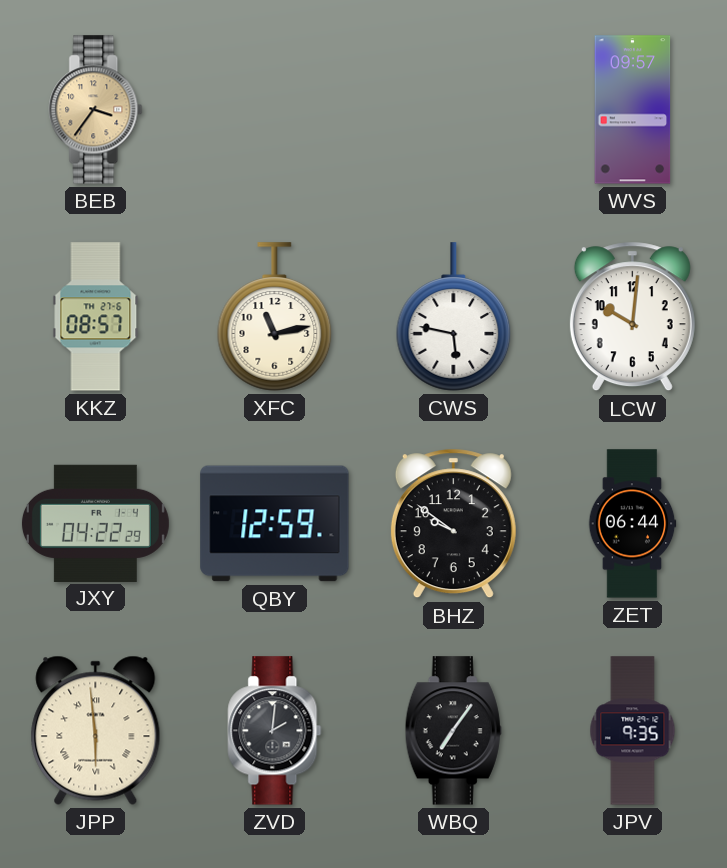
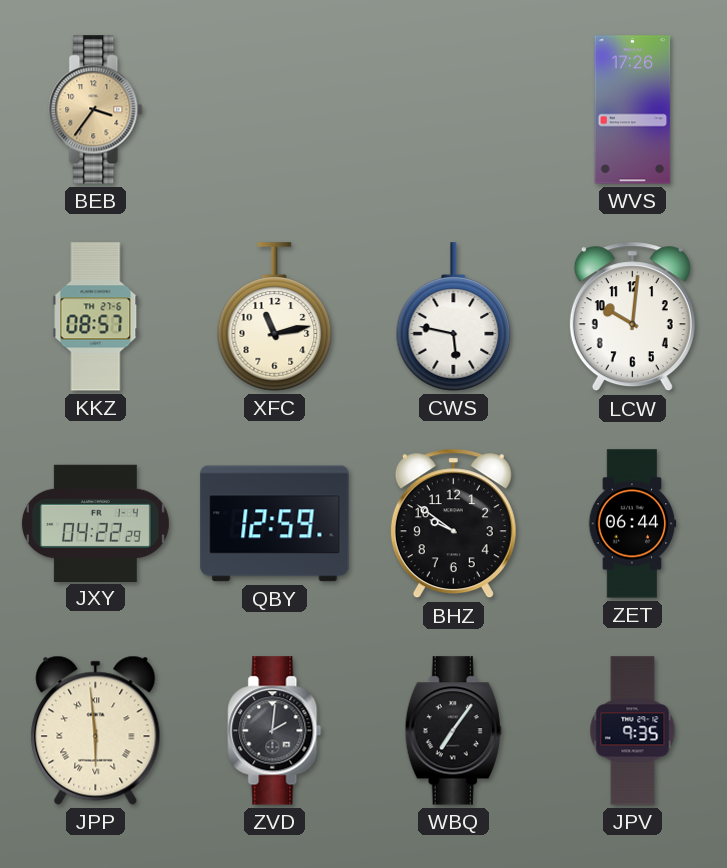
WVS: 09:57 -> 17:26
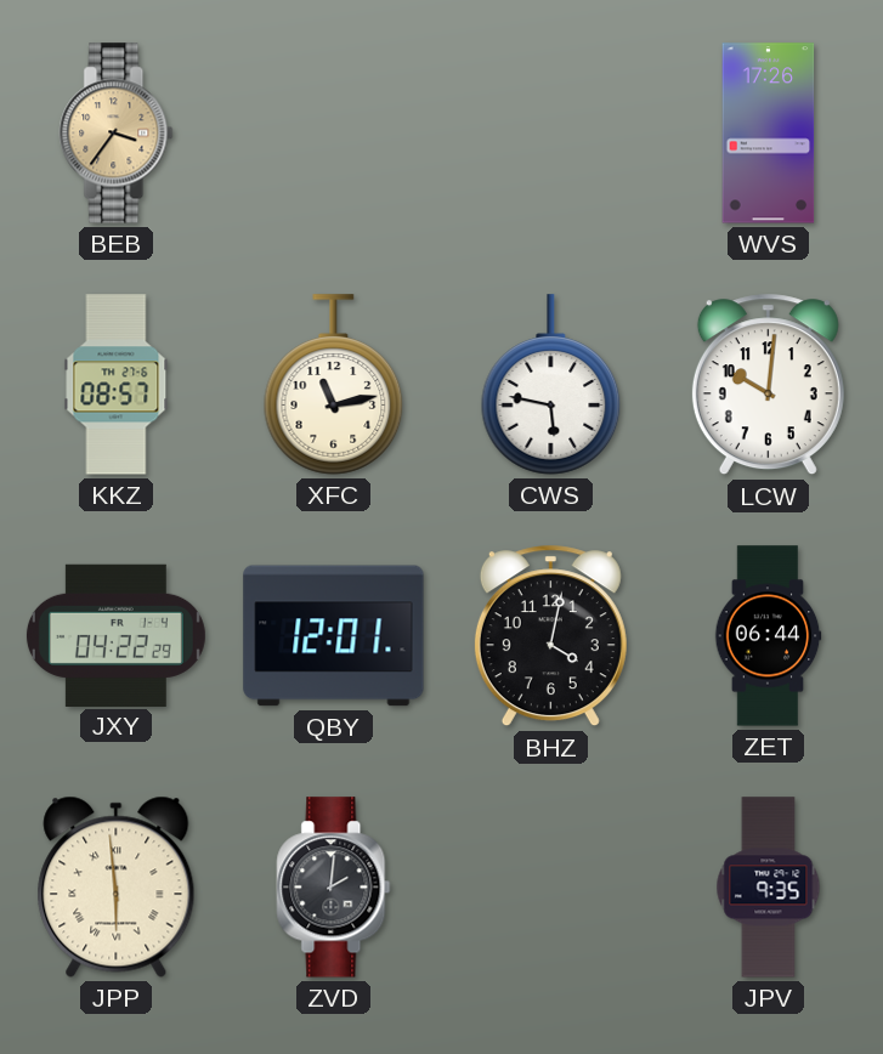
QBY: 12:59 -> 12:01
BHZ: 9:51 -> 4:02
WBQ: 7:06 -> none
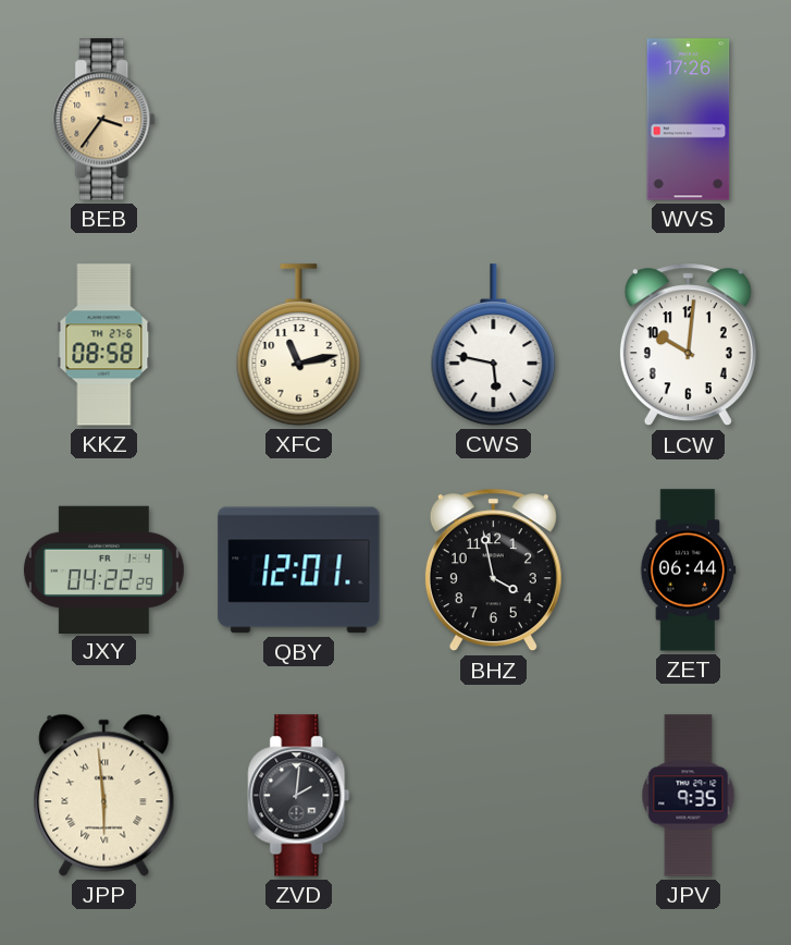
KKZ: 08:57 -> 08:58
BHZ: 4:02 -> 3:58
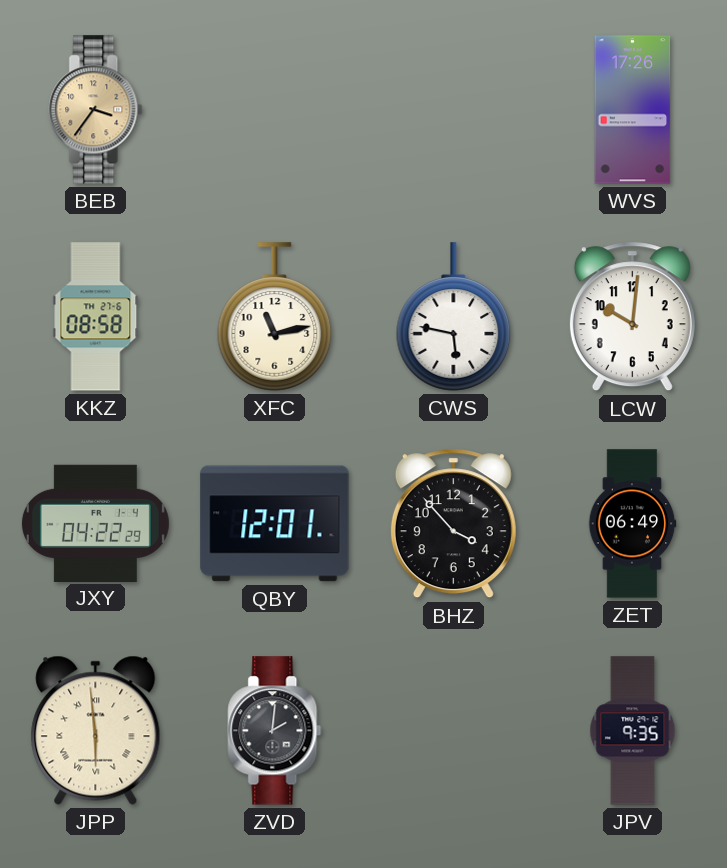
BHZ: 3:58 -> 3:53
ZET: 06:44 -> 06:49
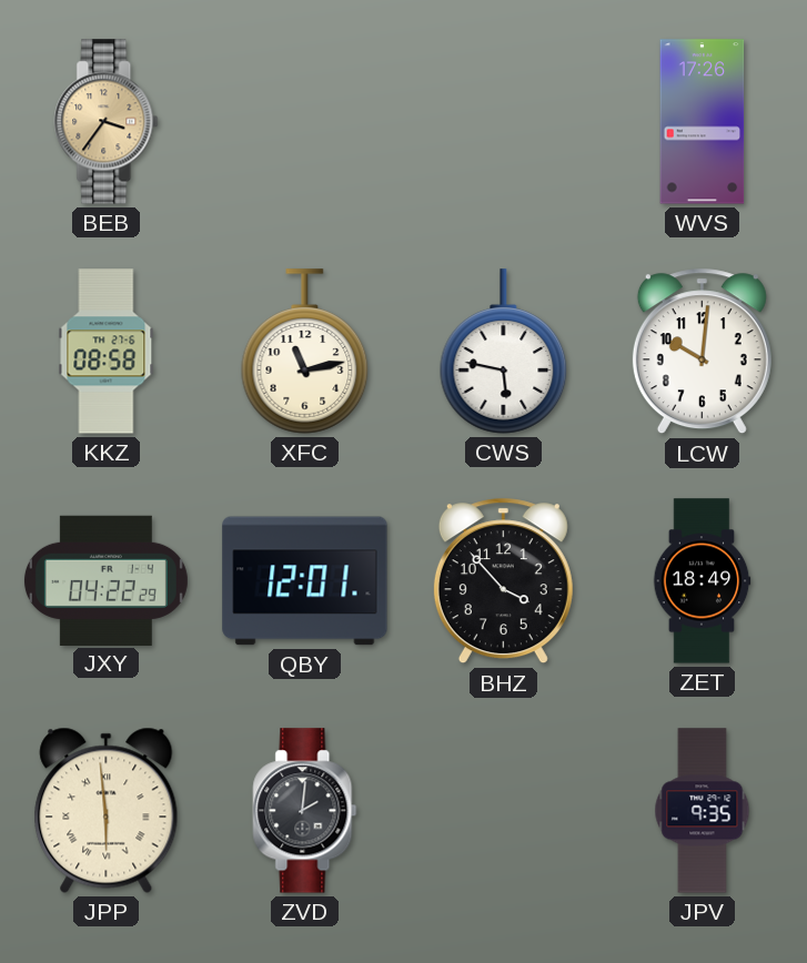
ZET: 06:49 -> 18:49
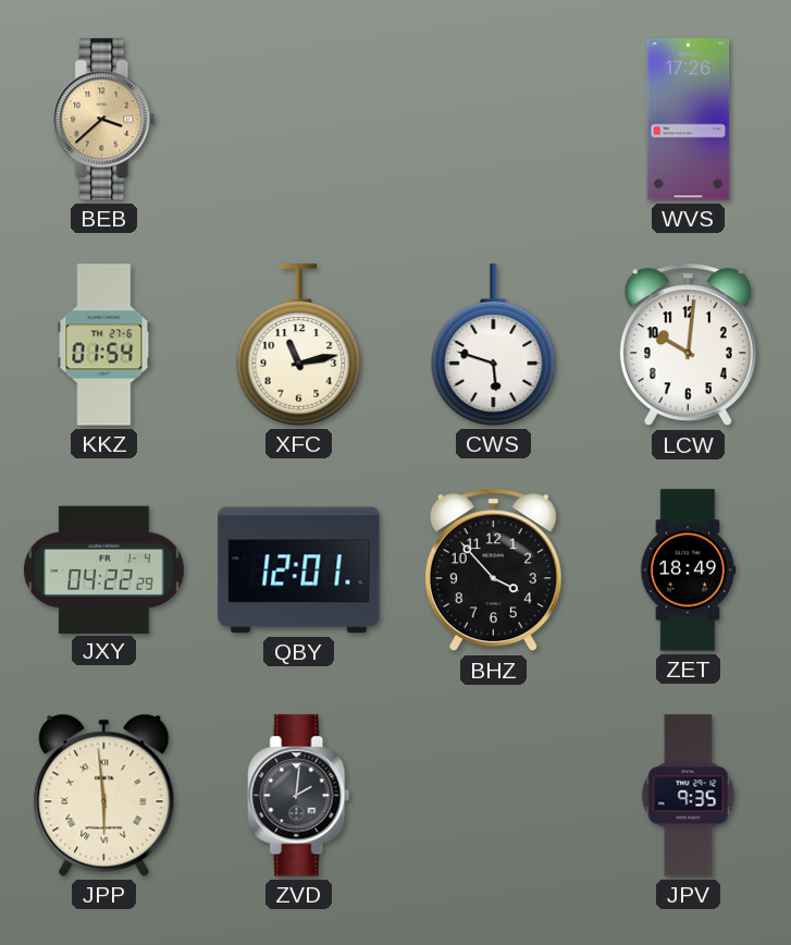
BEB: 3:36 -> 3:38
KKZ: 08:58 -> 01:54
CWS: 5:47 -> 5:48
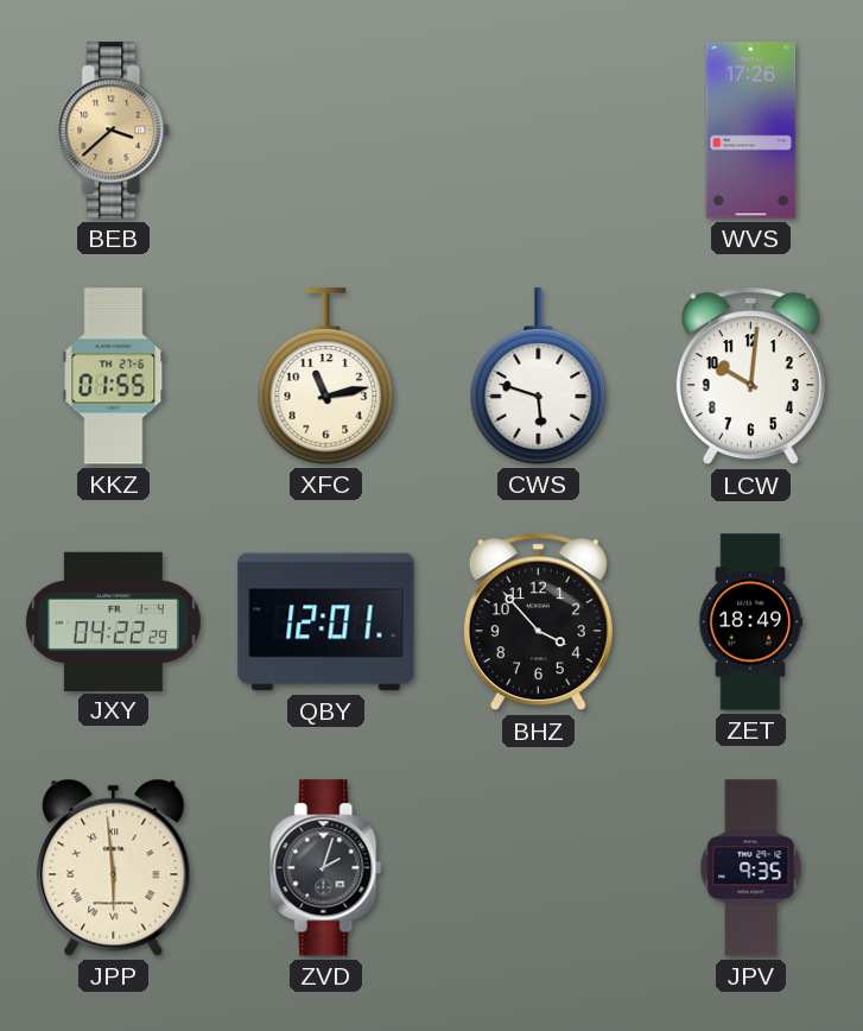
KKZ: 01:54 -> 01:55
ZVD: 2:01 -> 2:03
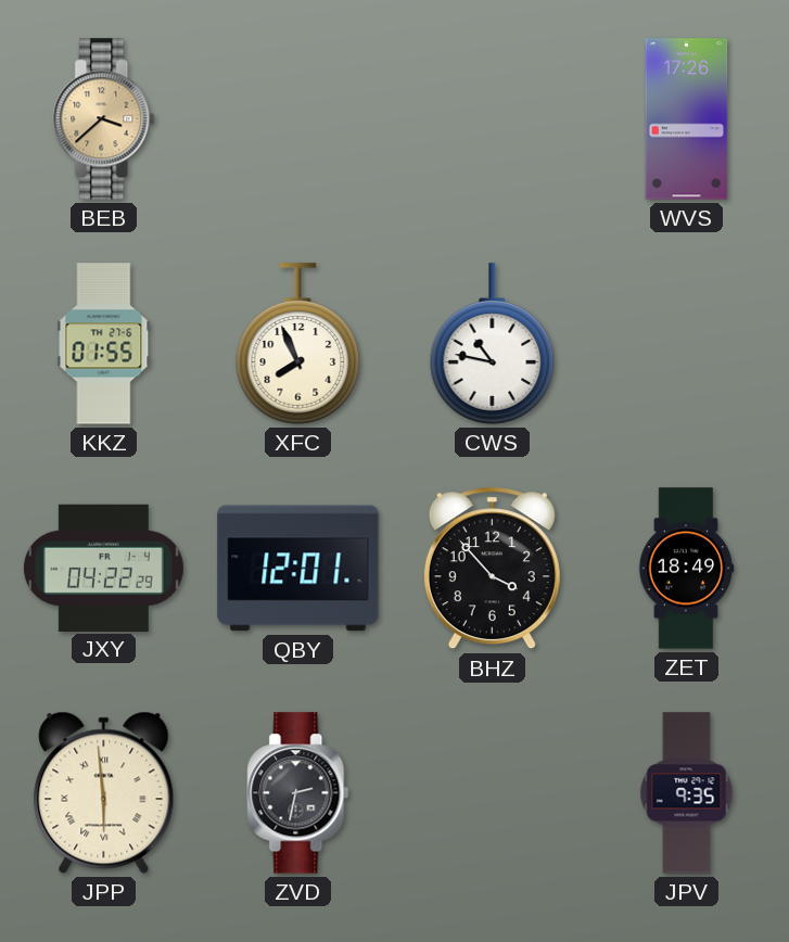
XFC: 11:13 -> 7:56
CWS: 5:48 -> 10:47
LCW: 10:01 -> none
ZVD: 2:03 -> 2:32
